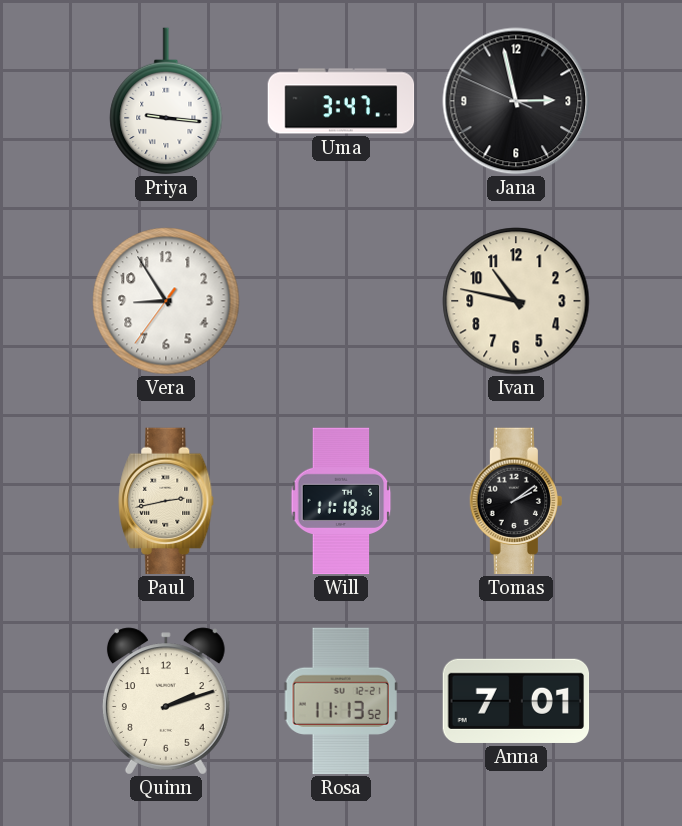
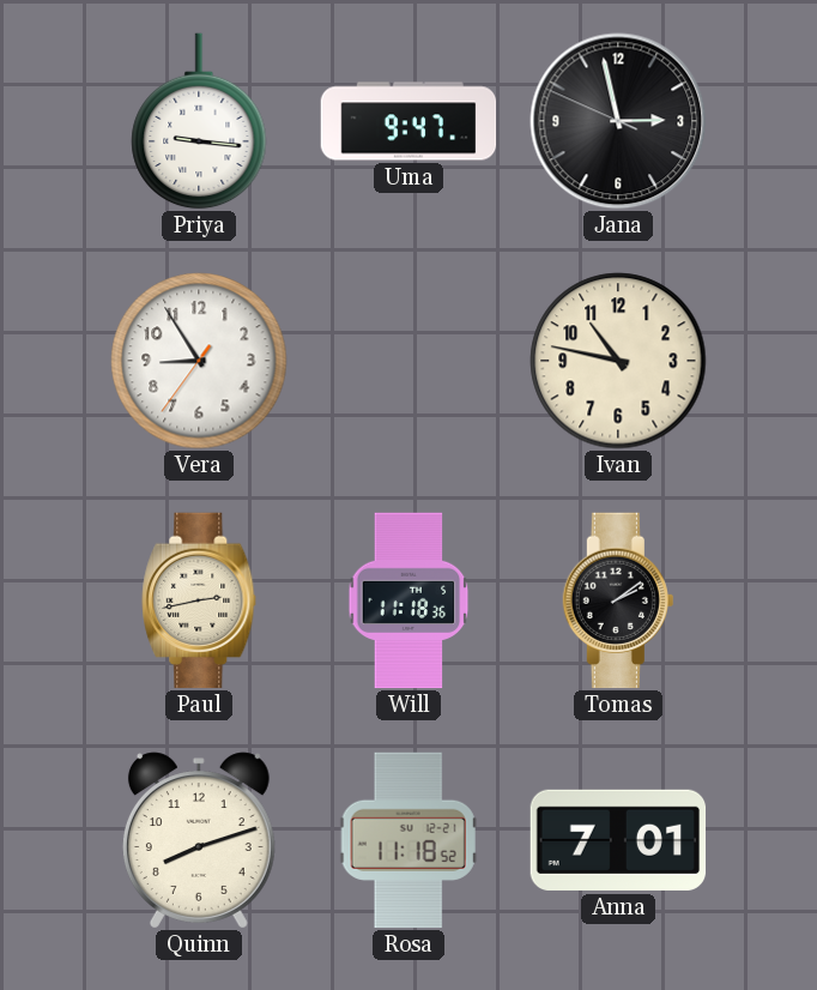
Uma: 3:47 -> 9:47
Quinn: 2:12 -> 8:12
Rosa: 11:13 -> 11:18
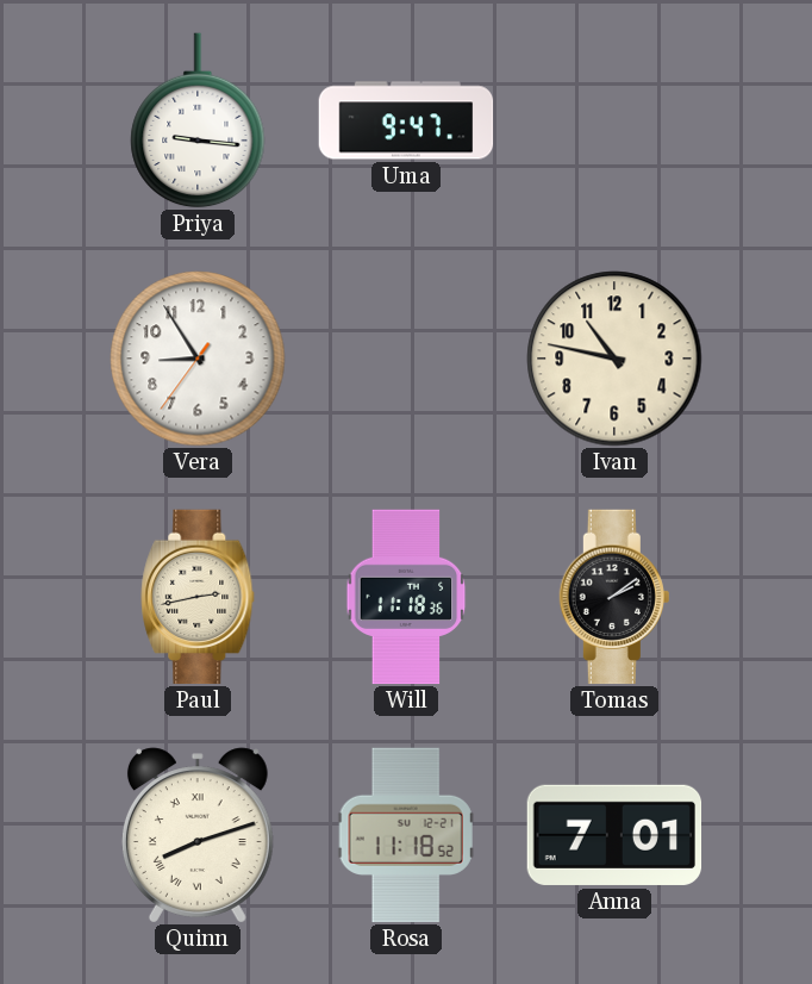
Jana: 2:57 -> none
Quinn numerals: Arabic -> Roman
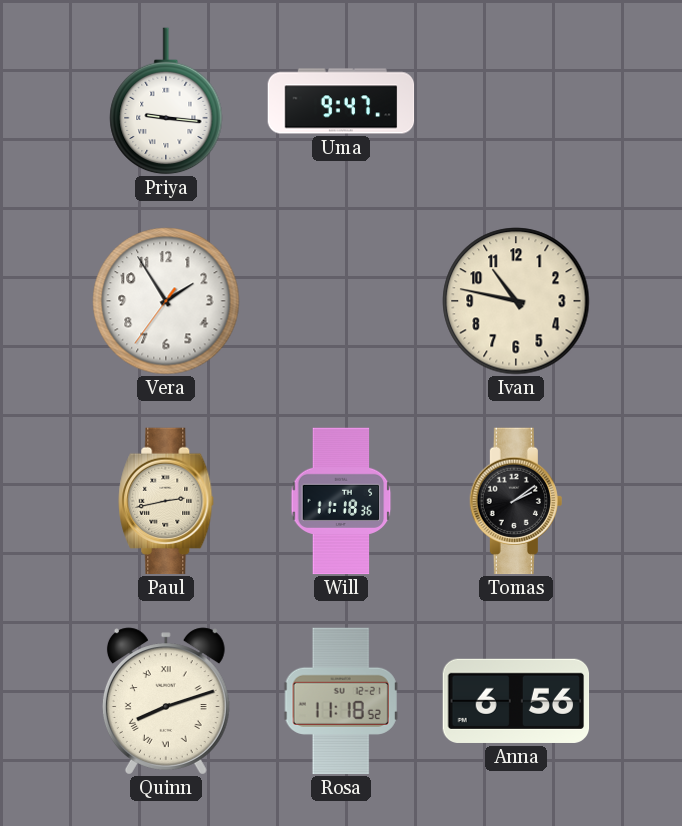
Vera: 8:54 -> 1:54
Anna: 7:01 -> 6:56
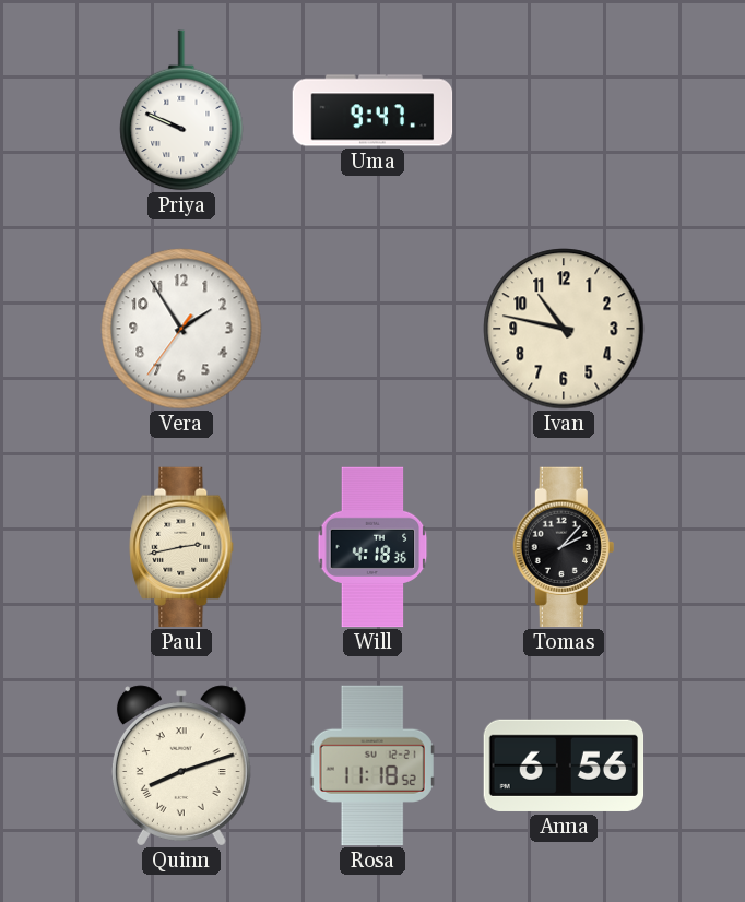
Priya: 9:16 -> 9:49
Will: 11:18 -> 4:18
Tomas: 2:09 -> 2:07
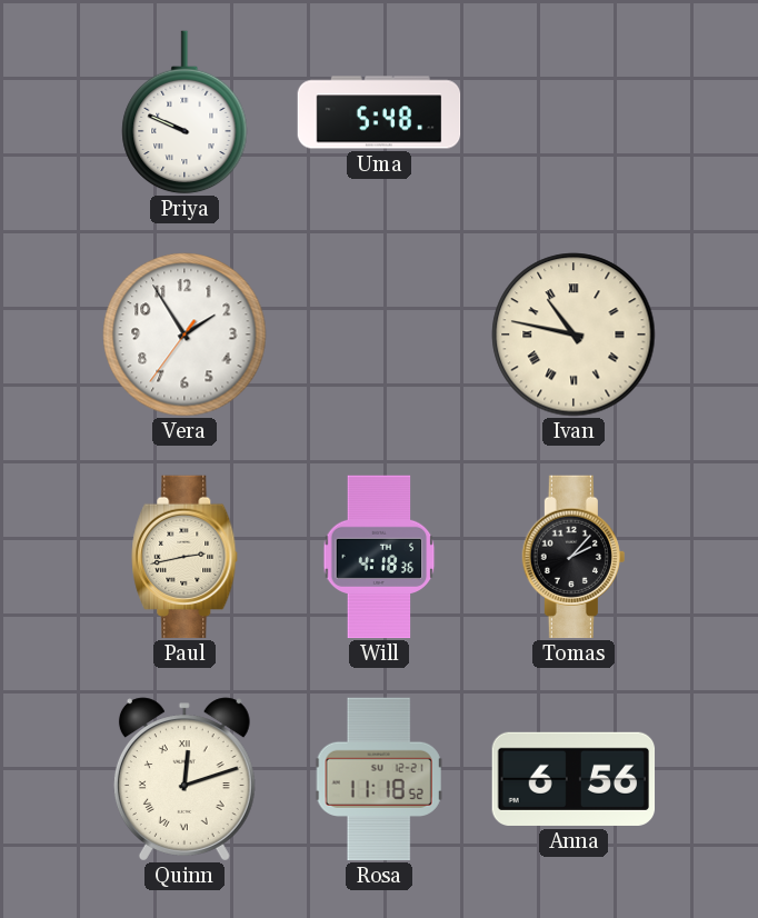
Uma: 9:47 -> 5:48
Ivan numerals: Arabic -> Roman
Quinn: 8:12 -> 12:12
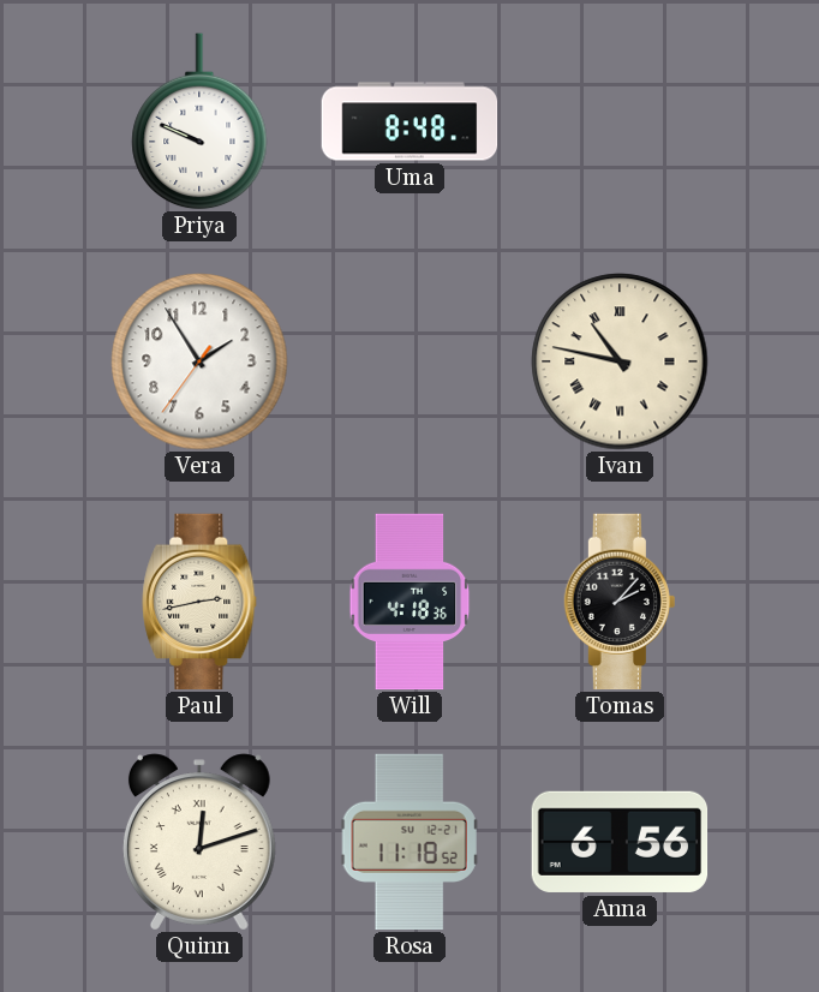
Uma: 5:48 -> 8:48
